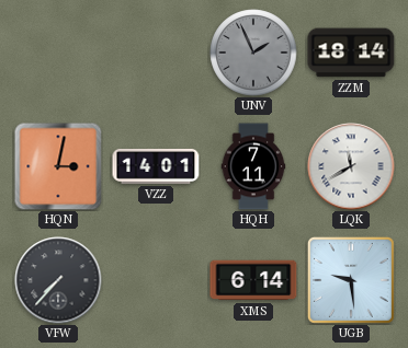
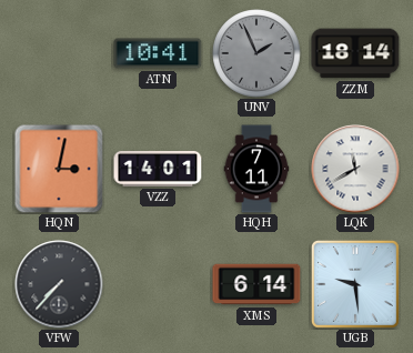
ATN: none -> 10:41
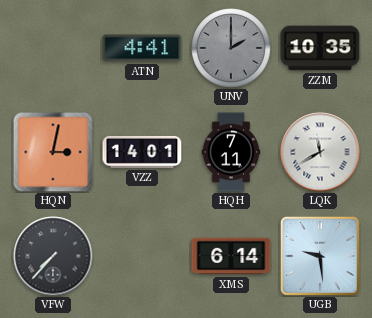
ATN: 10:41 -> 4:41
UNV: 1:56 -> 2:00
ZZM: 18:14 -> 10:35
